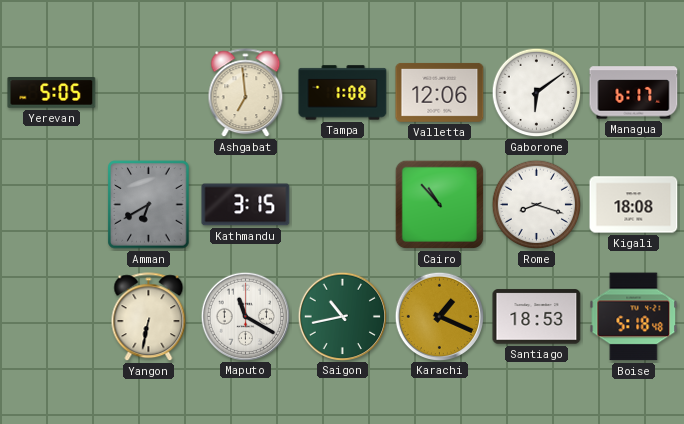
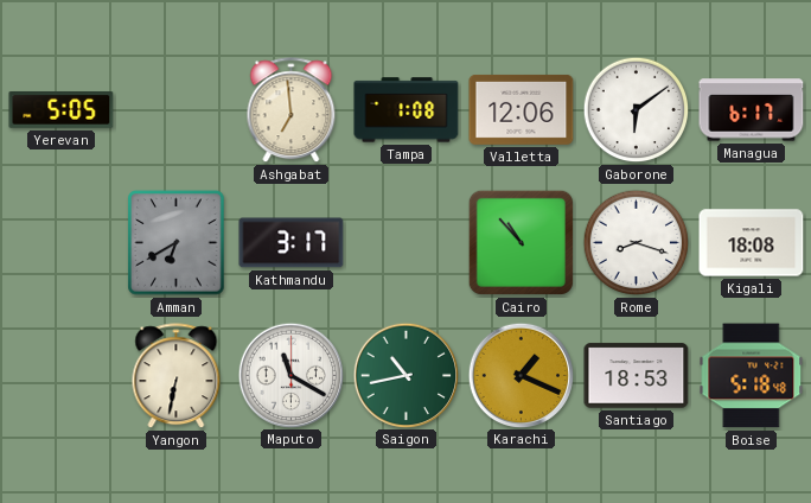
Kathmandu: 3:15 -> 3:17
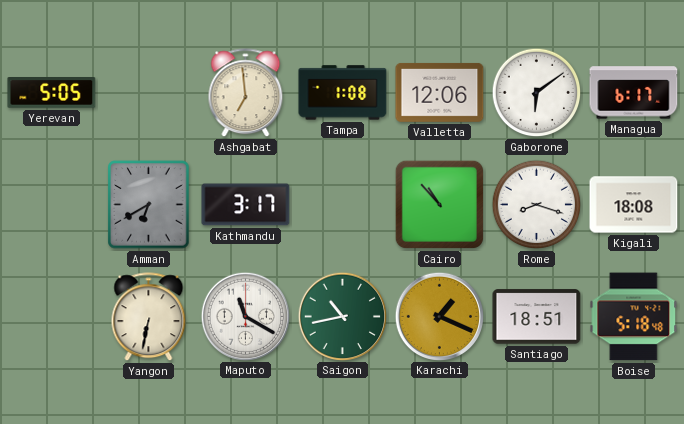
Santiago: 18:53 -> 18:51
